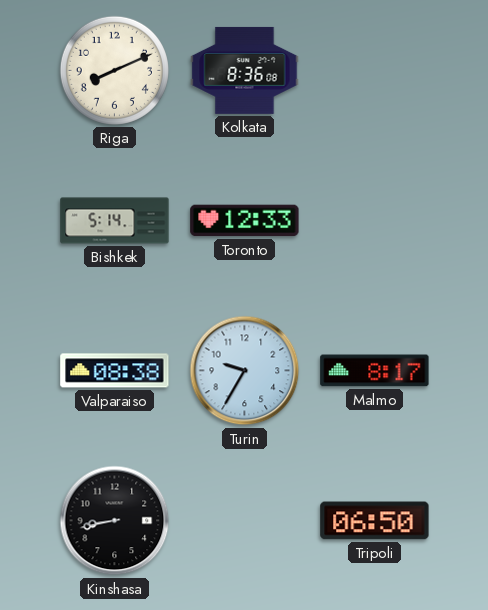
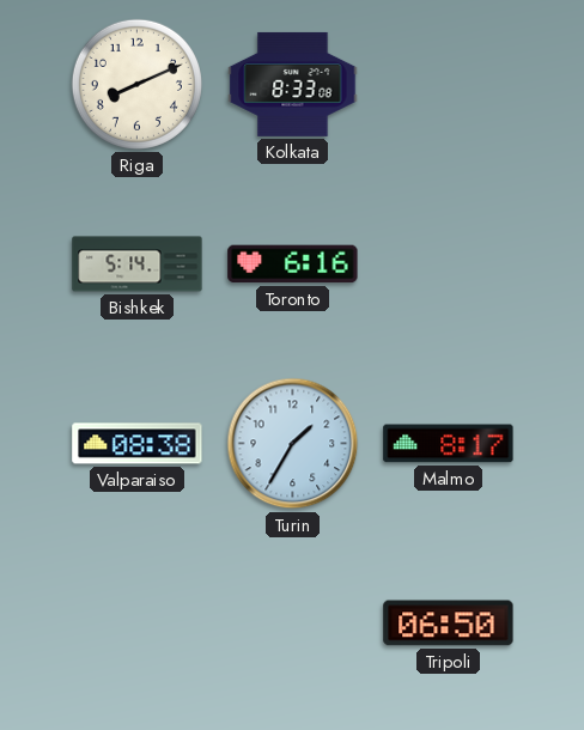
Kolkata: 8:36 -> 8:33
Toronto: 12:33 -> 6:16
Turin: 9:35 -> 1:35
Kinshasa: 8:43 -> none
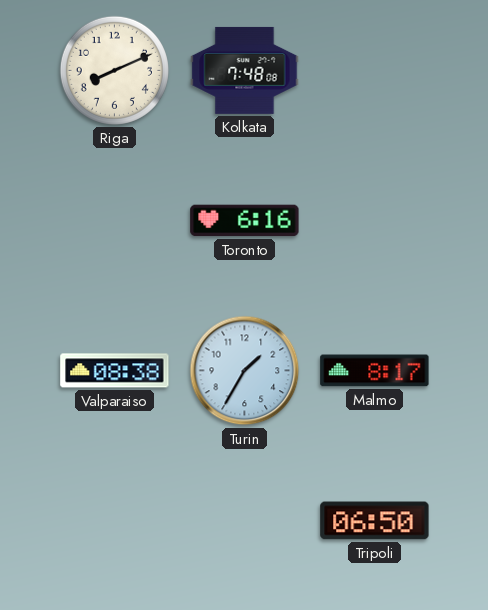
Kolkata: 8:33 -> 7:48
Bishkek: 5:14 -> none
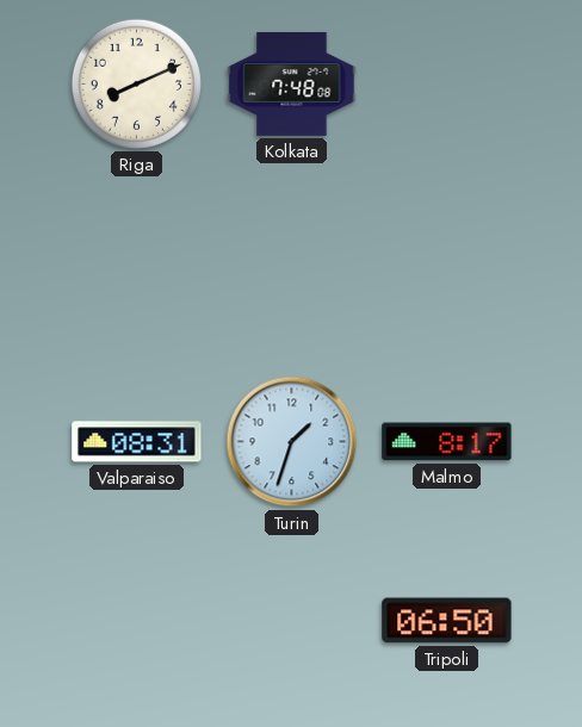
Toronto: 6:16 -> none
Valparaiso: 08:38 -> 08:31
Turin: 1:35 -> 1:33
